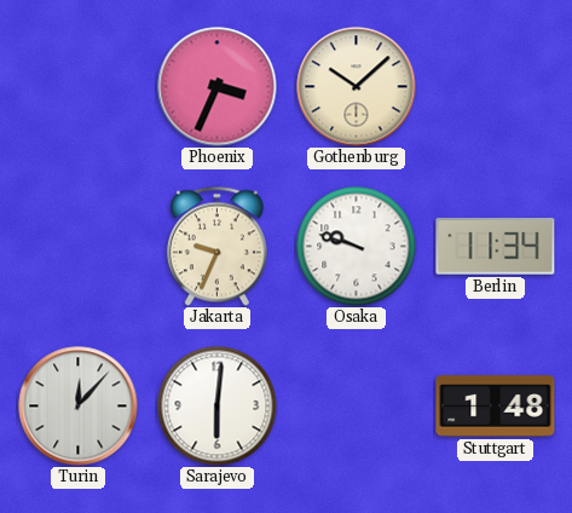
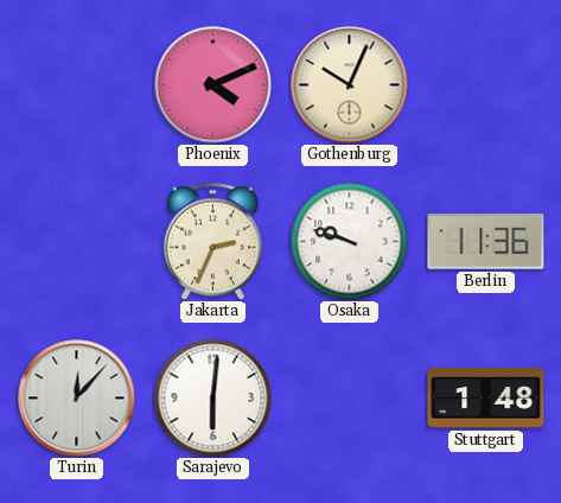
Phoenix: 3:34 -> 4:11
Gothenburg: 10:08 -> 10:04
Jakarta: 9:34 -> 2:34
Berlin: 11:34 -> 11:36
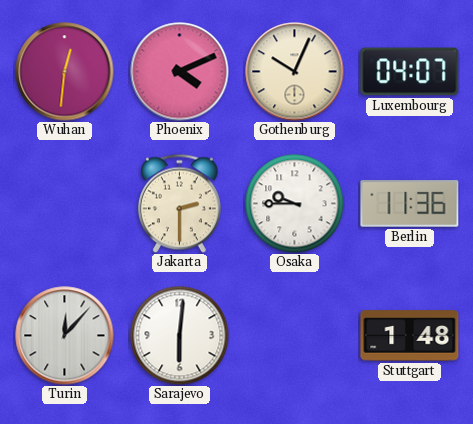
Wuhan: none -> 12:31
Luxembourg: none -> 04:07
Jakarta: 2:34 -> 2:30
Osaka: 9:48 -> 9:45
